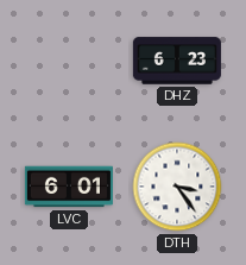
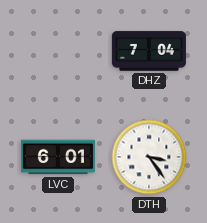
DHZ: 6:23 -> 7:04
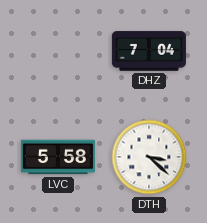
LVC: 6:01 -> 5:58
DTH: 3:24 -> 3:22
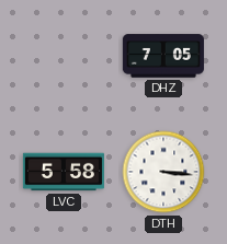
DHZ: 7:04 -> 7:05
DTH: 3:22 -> 3:16
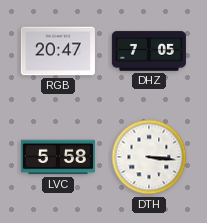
RGB: none -> 20:47
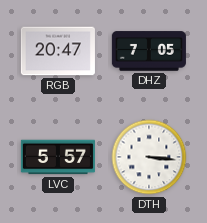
LVC: 5:58 -> 5:57
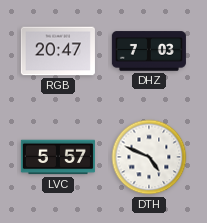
DHZ: 7:05 -> 7:03
DTH: 3:16 -> 4:49
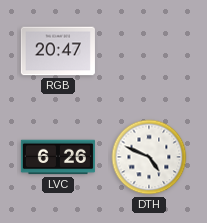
DHZ: 7:03 -> none
LVC: 5:57 -> 6:26
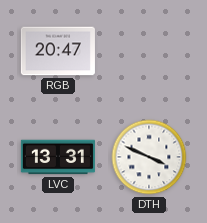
LVC: 6:26 -> 13:31
DTH: 4:49 -> 3:49
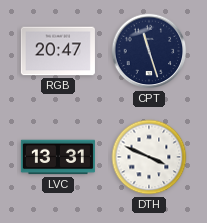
CPT: none -> 11:27
